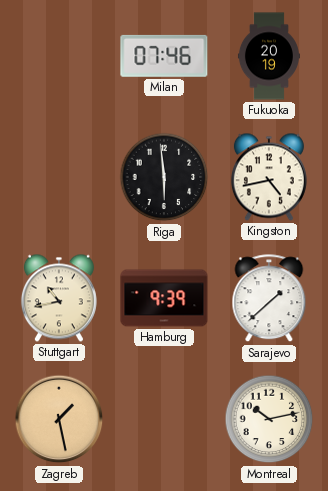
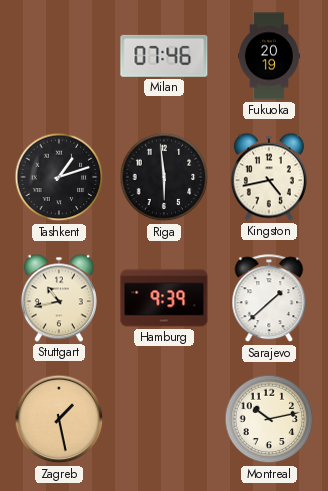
Tashkent: none -> 1:12
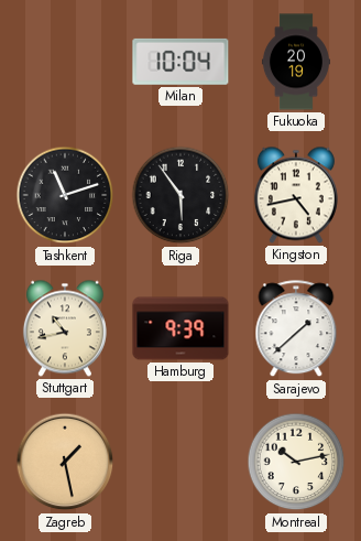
Milan: 07:46 -> 10:04
Tashkent: 1:12 -> 11:12
Riga: 5:59 -> 5:54
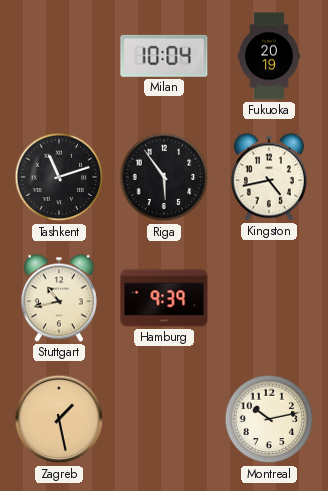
Sarajevo: 1:38 -> none
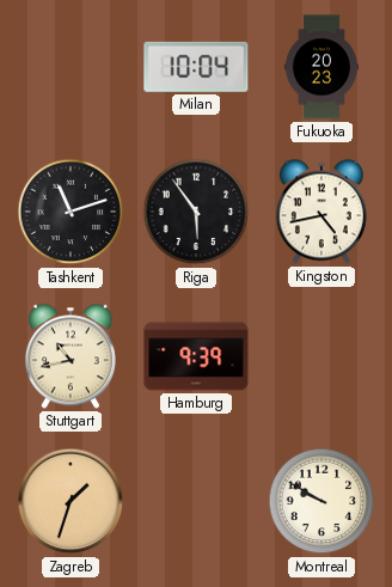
Fukuoka: 20:19 -> 20:23
Zagreb: 1:28 -> 1:33
Montreal: 10:13 -> 9:50
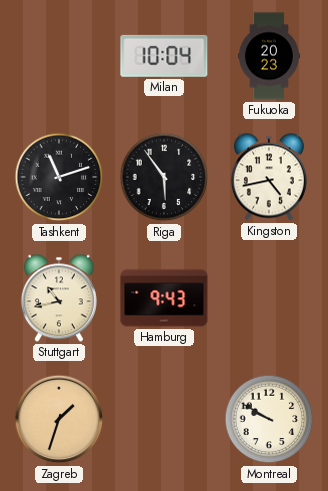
Hamburg: 9:39 -> 9:43
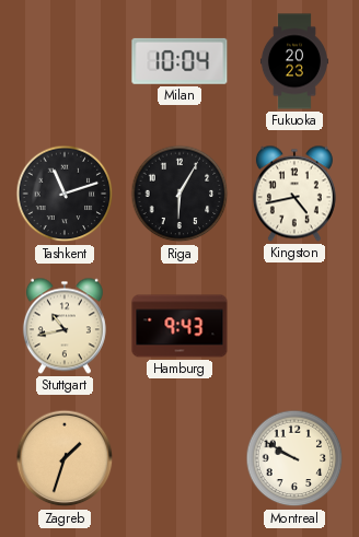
Riga: 5:54 -> 6:05
